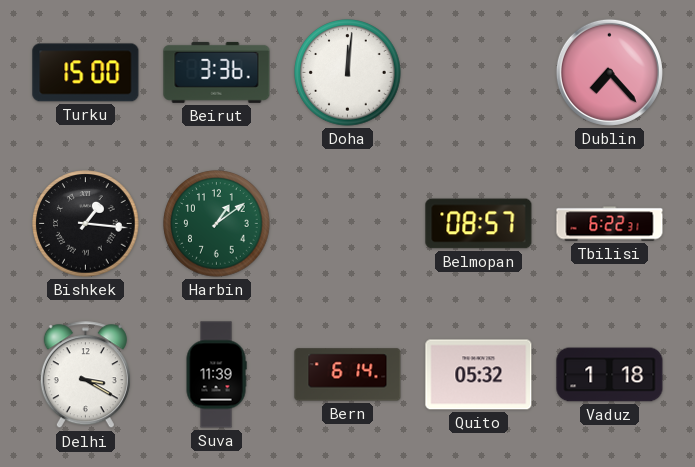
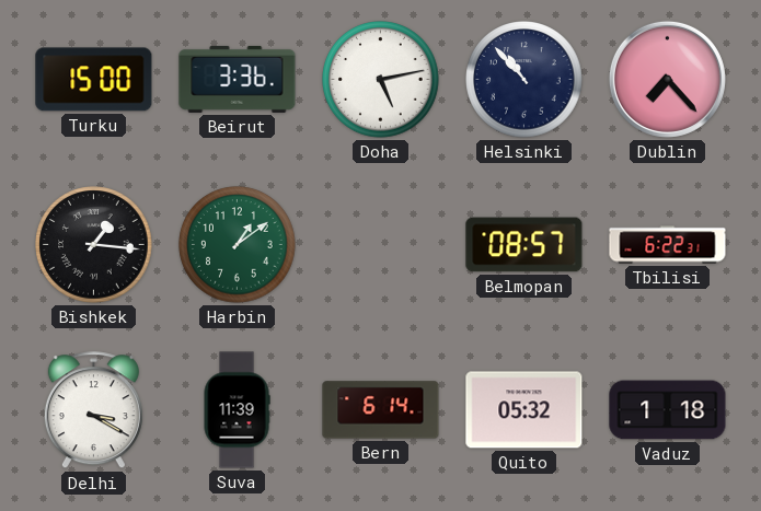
Doha: 12:01 -> 5:13
Helsinki: none -> 10:53
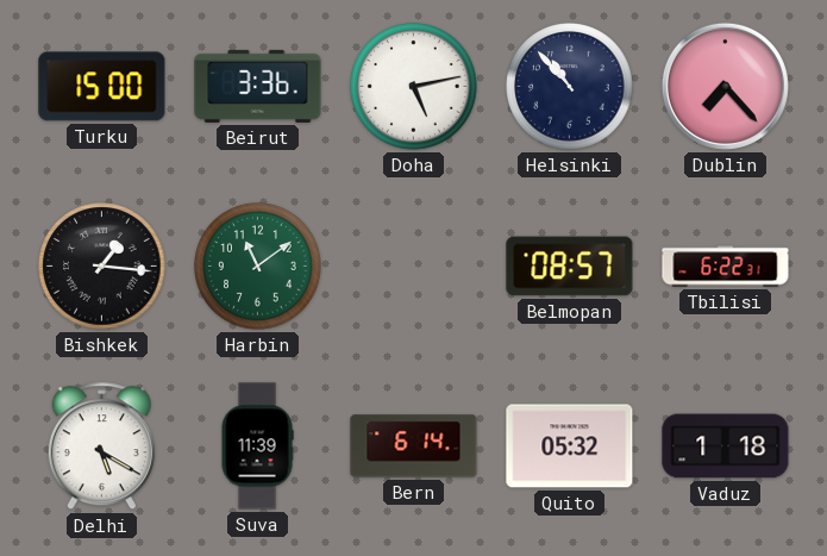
Harbin: 1:09 -> 11:09
Delhi: 3:20 -> 5:20
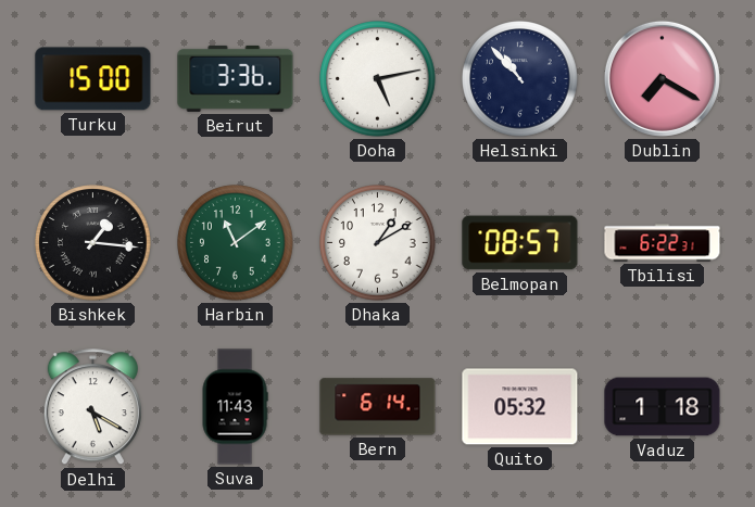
Dublin: 7:23 -> 7:20
Dhaka: none -> 1:10
Suva: 11:39 -> 11:43
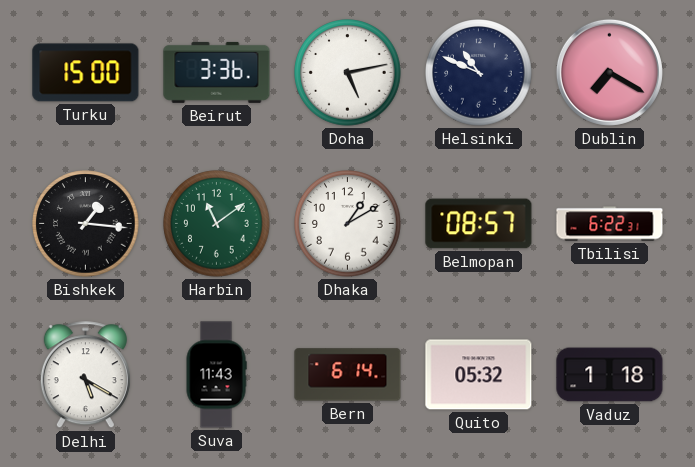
Helsinki: 10:53 -> 10:49
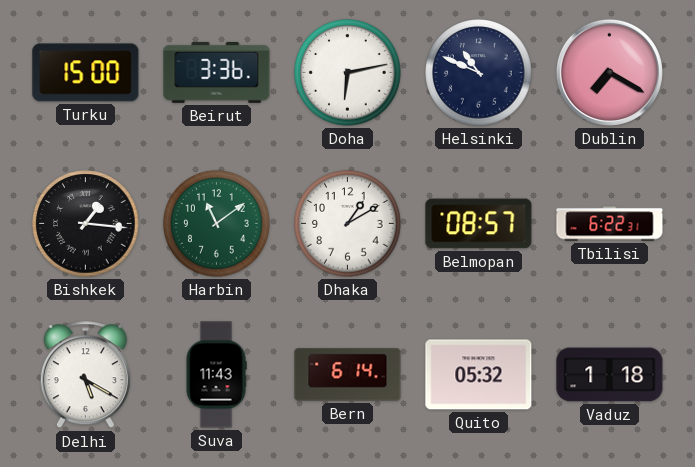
Doha: 5:13 -> 6:13
